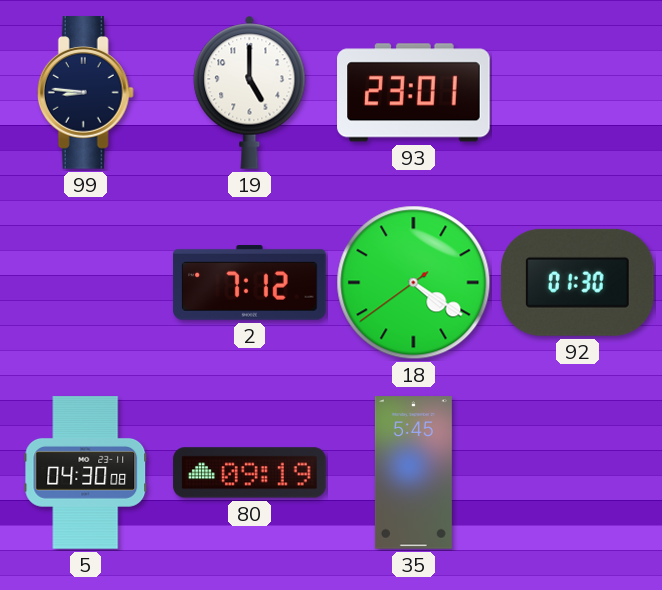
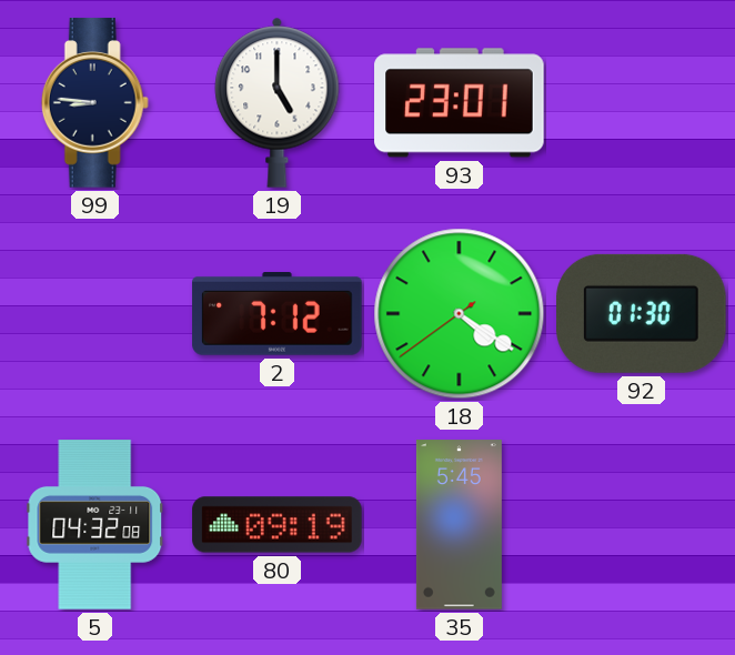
5: 04:30 -> 04:32
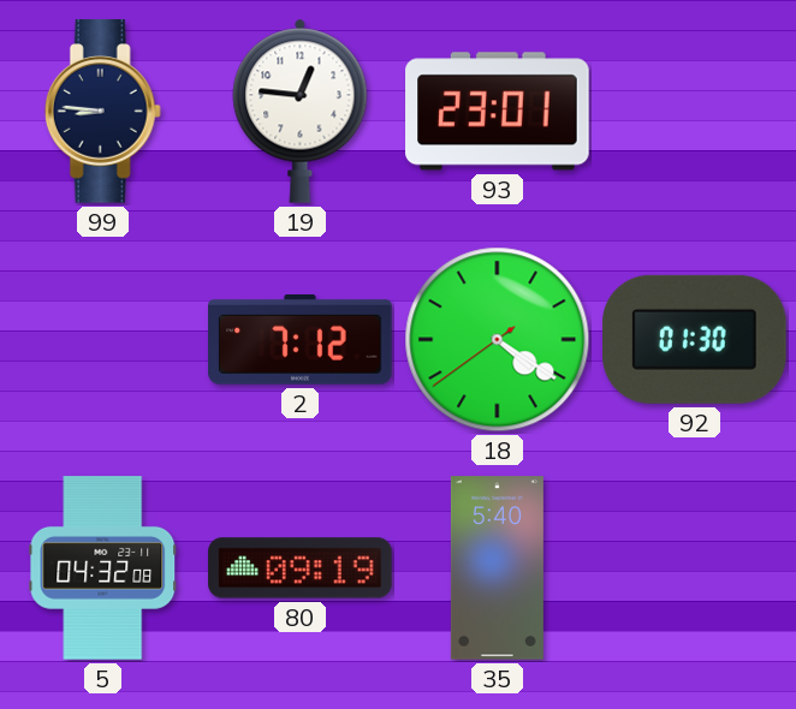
19: 5:00 -> 12:46
35: 5:45 -> 5:40
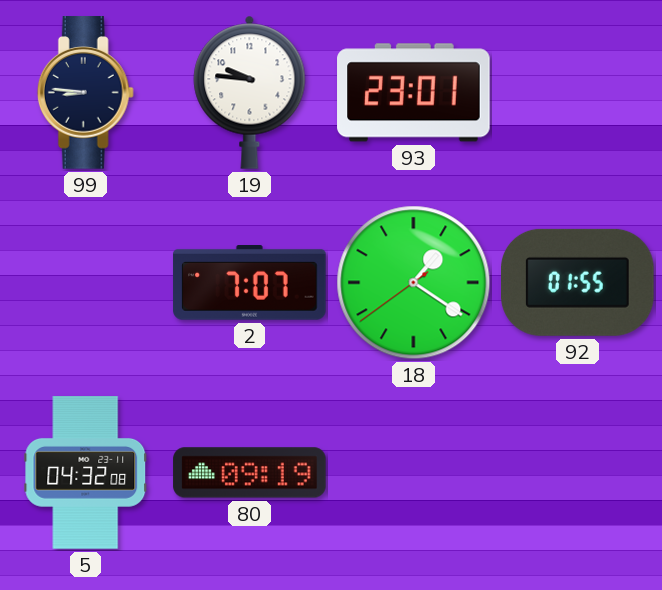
19: 12:46 -> 9:46
2: 7:12 -> 7:07
18: 4:20 -> 1:20
92: 01:30 -> 01:55
35: 5:40 -> none
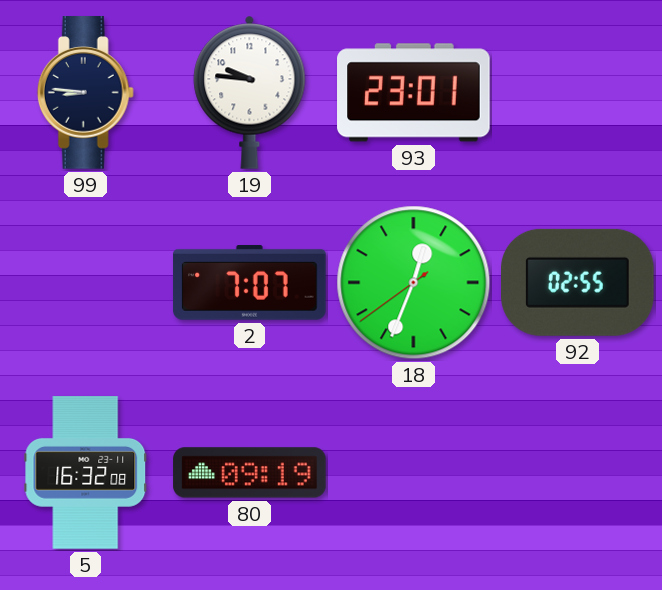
18: 1:20 -> 12:33
92: 01:55 -> 02:55
5: 04:32 -> 16:32
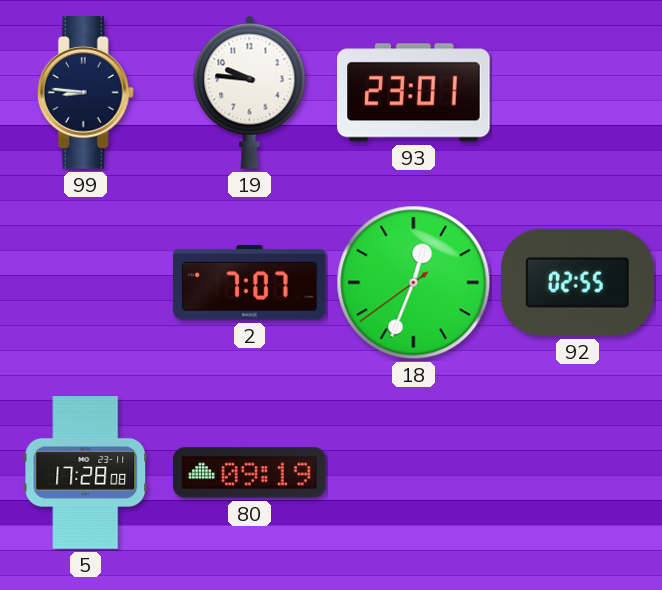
5: 16:32 -> 17:28
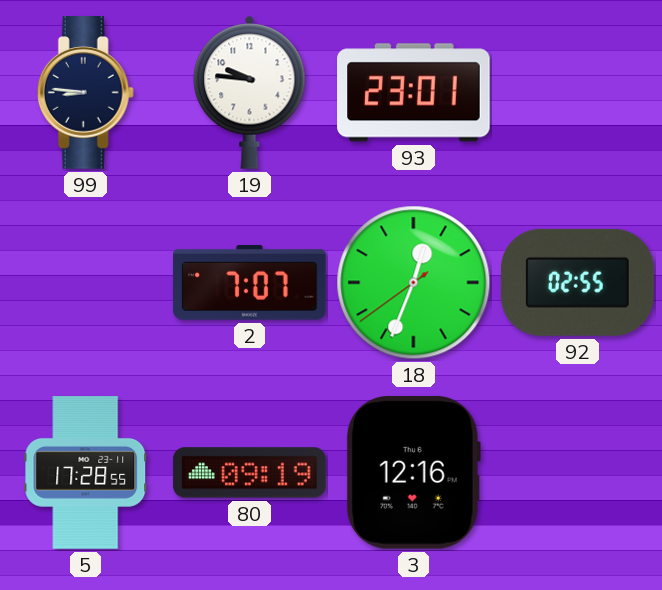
5: 17:28:08 -> 17:28:55
3: none -> 12:16
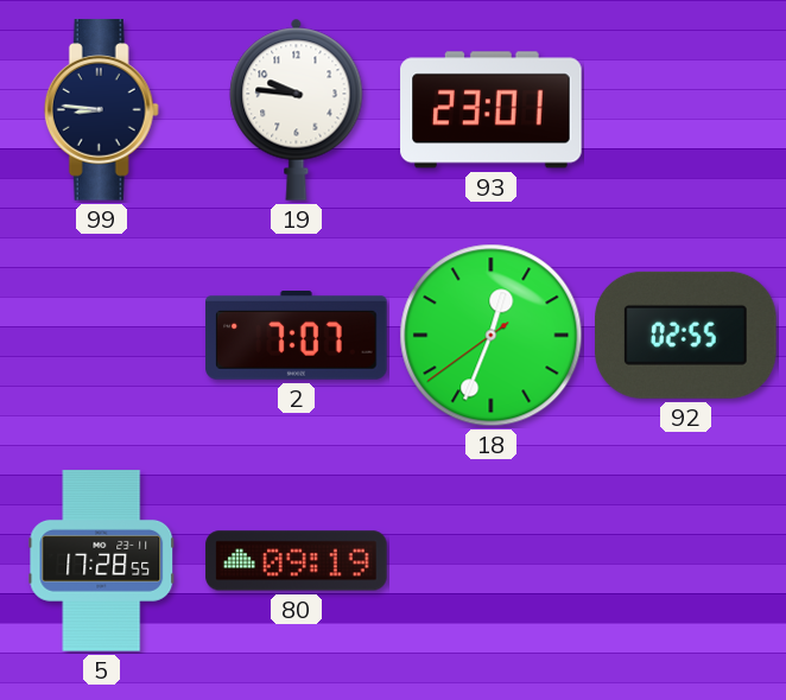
3: 12:16 -> none
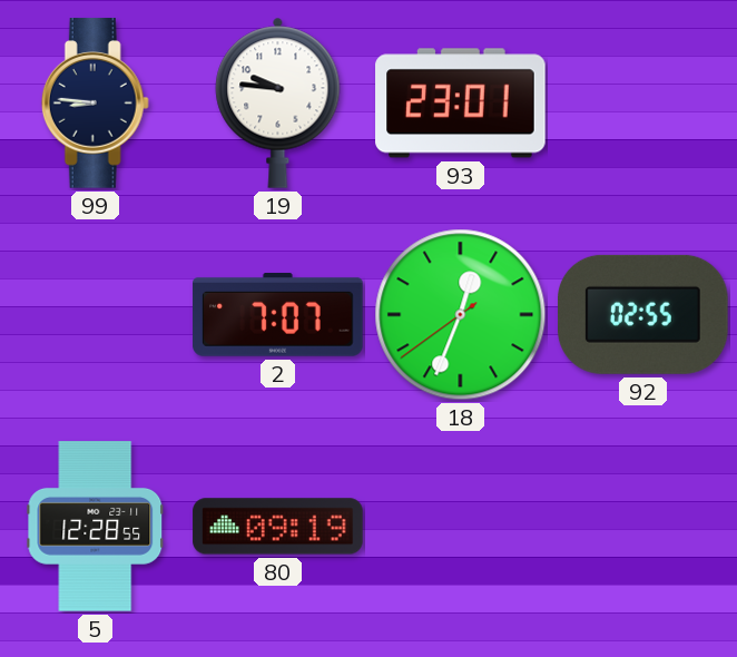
5: 17:28 -> 12:28
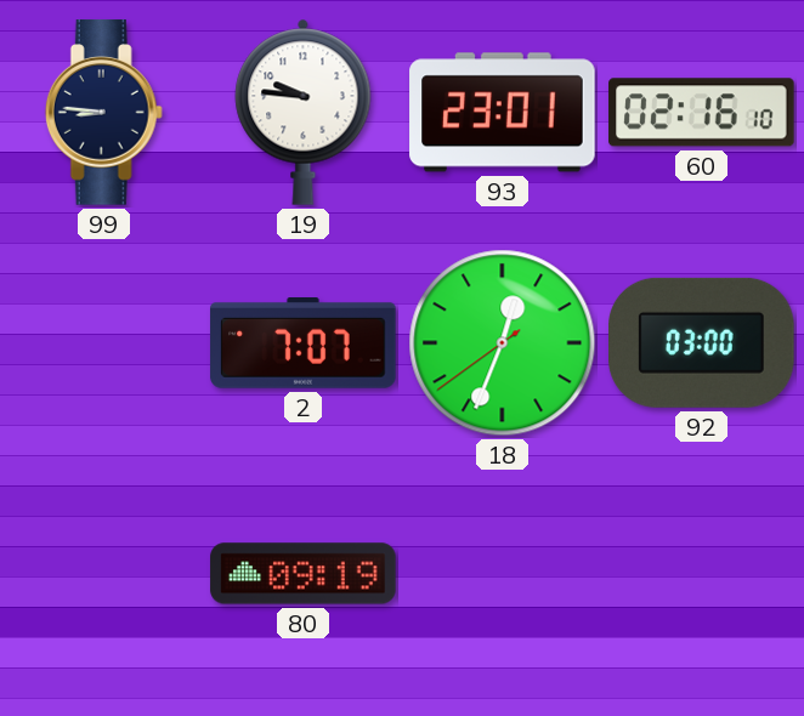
60: none -> 02:16
92: 02:55 -> 03:00
5: 12:28 -> none
